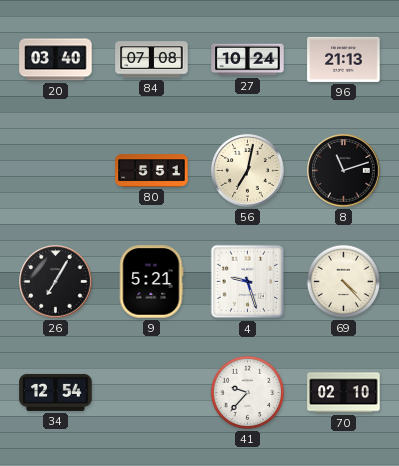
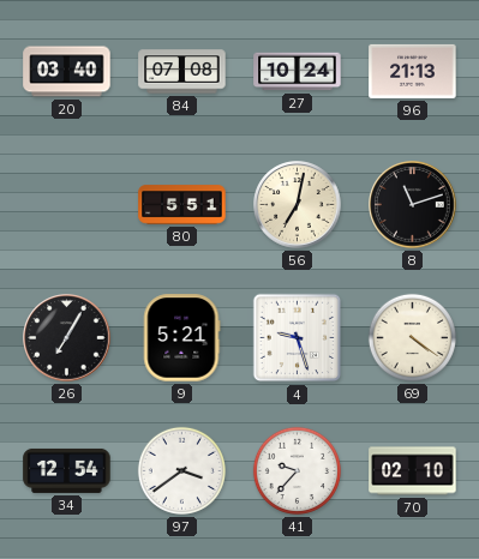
69: 4:23 -> 4:21
97: none -> 3:39
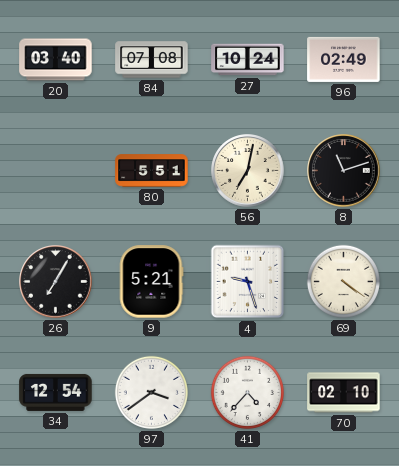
96: 21:13 -> 02:49
41: 9:37 -> 4:37
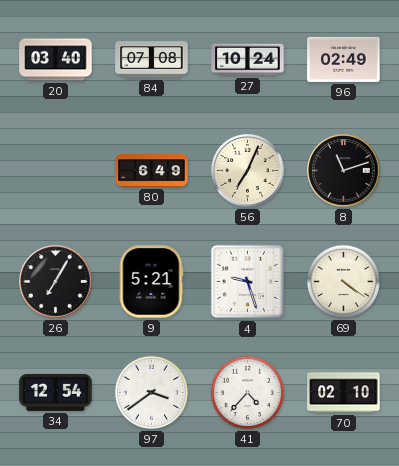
80: 5:51 -> 6:49
56: 7:02 -> 7:04
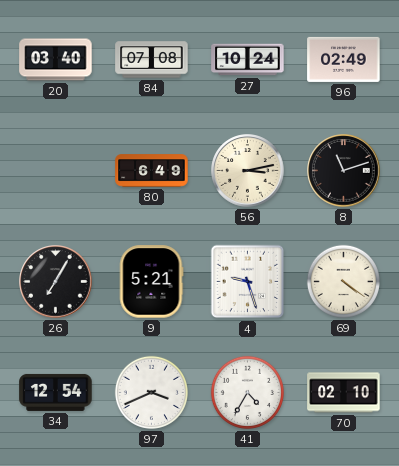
56: 7:04 -> 3:13
97: 3:39 -> 3:41
41: 4:37 -> 4:35
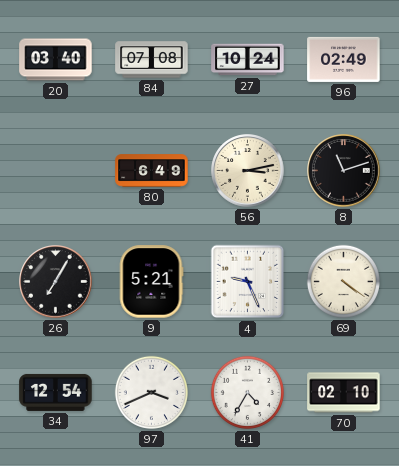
4: 9:27 -> 9:26
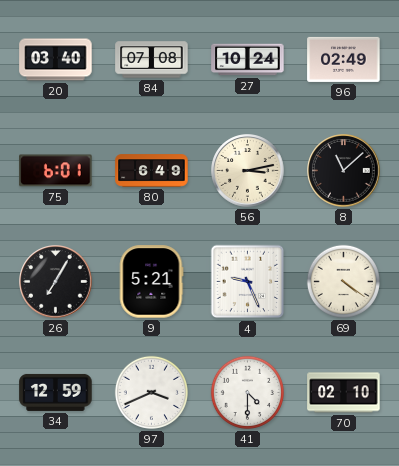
75: none -> 6:01
8: 11:12 -> 11:08
34: 12:54 -> 12:59
41: 4:35 -> 4:30
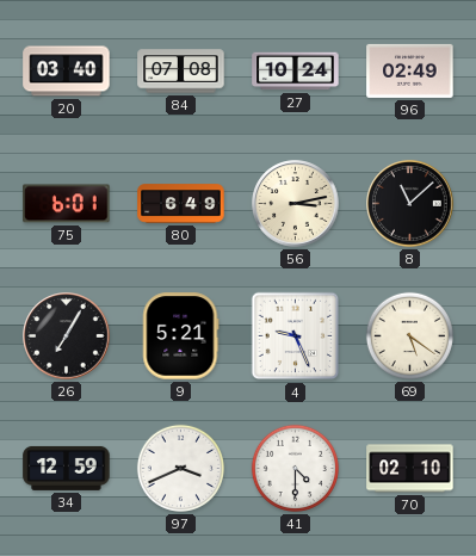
69: 4:21 -> 5:21
